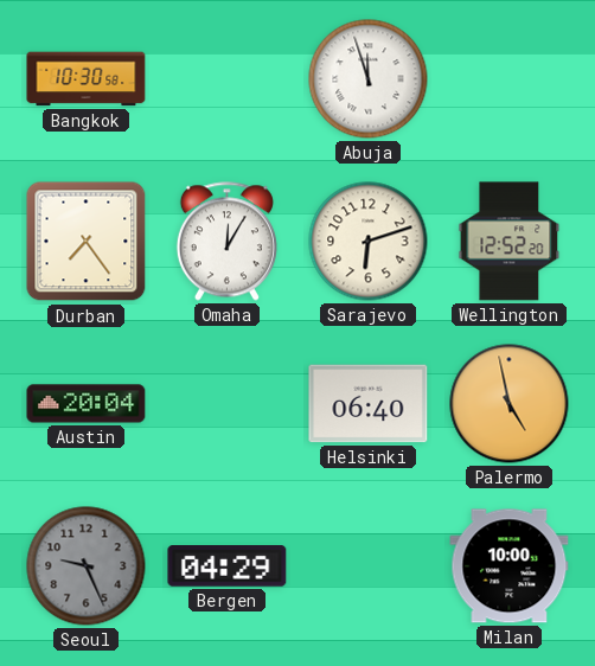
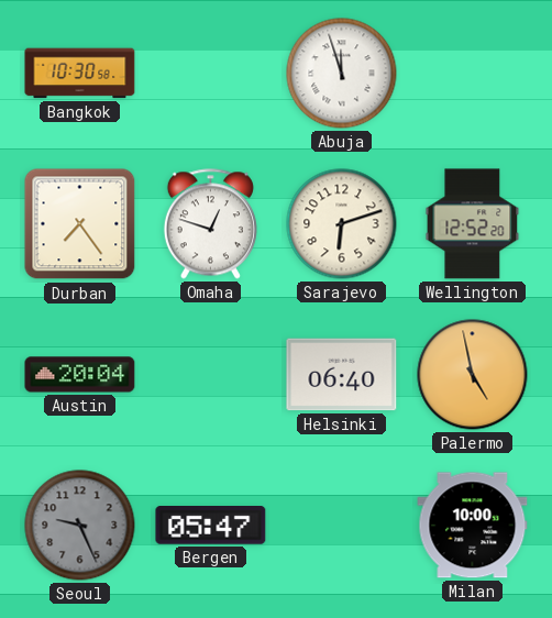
Omaha: 12:05 -> 12:48
Bergen: 04:29 -> 05:47
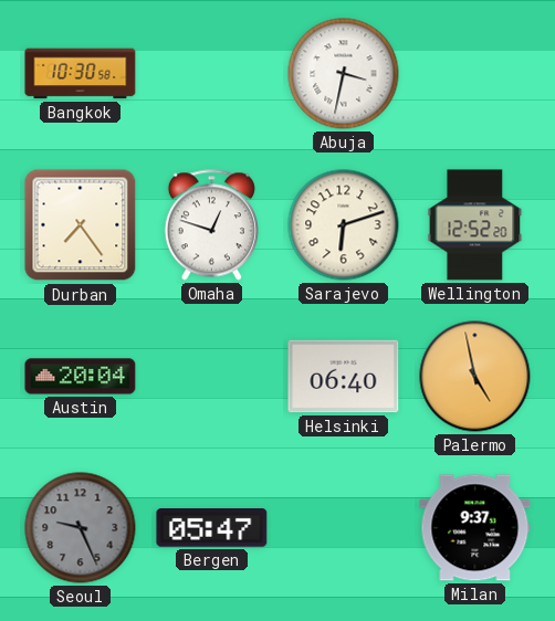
Abuja: 11:57 -> 3:32
Milan: 10:00 -> 9:37
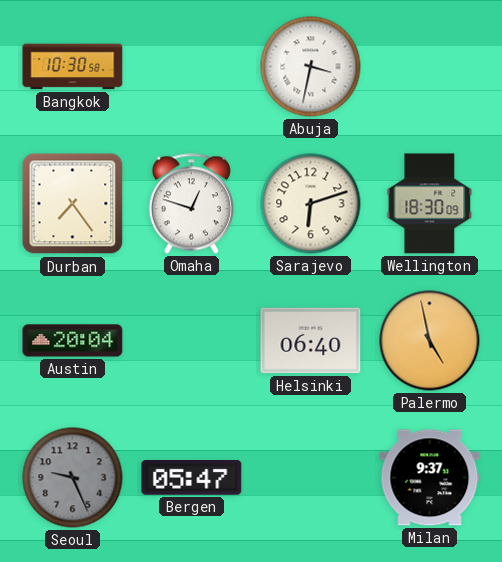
Wellington: 12:52 -> 18:30
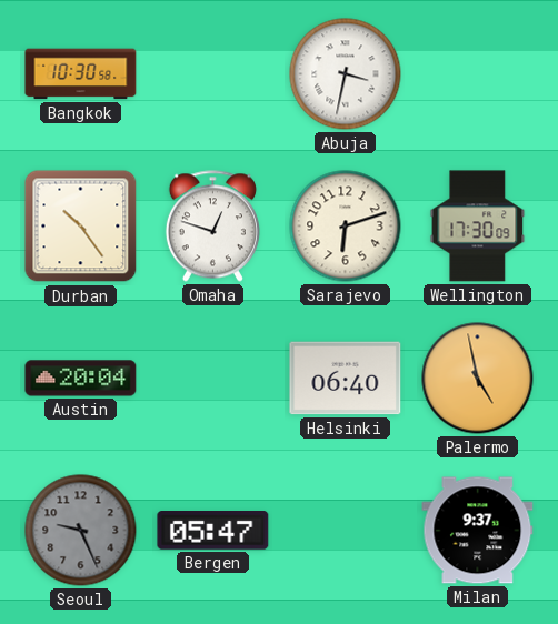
Durban: 7:24 -> 10:24
Wellington: 18:30 -> 17:30
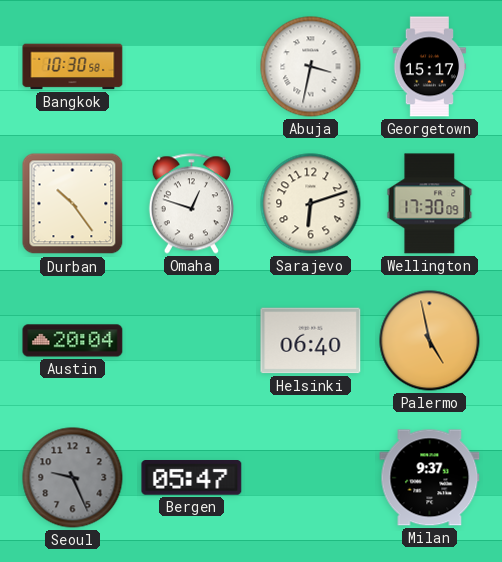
Georgetown: none -> 15:17
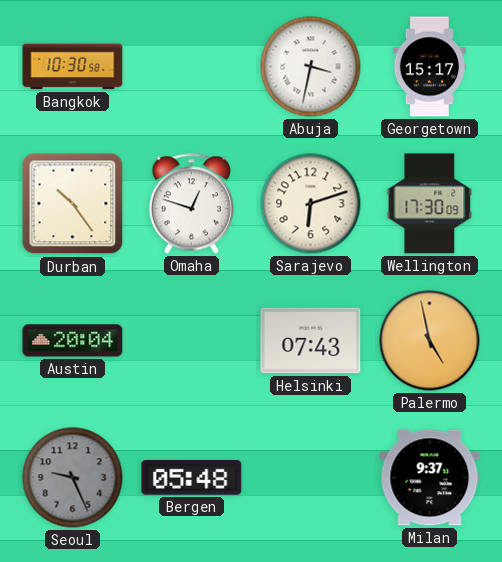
Helsinki: 06:40 -> 07:43
Bergen: 05:47 -> 05:48
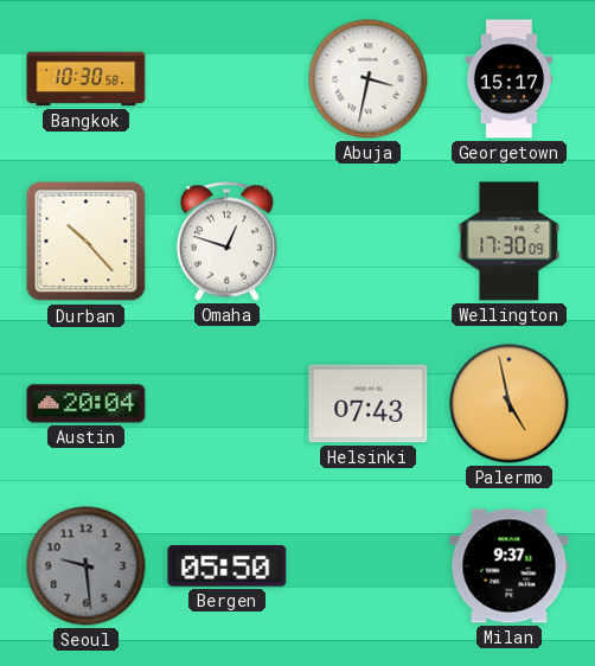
Durban: 10:24 -> 10:23
Sarajevo: 6:12 -> none
Seoul: 9:26 -> 9:29
Bergen: 05:48 -> 05:50
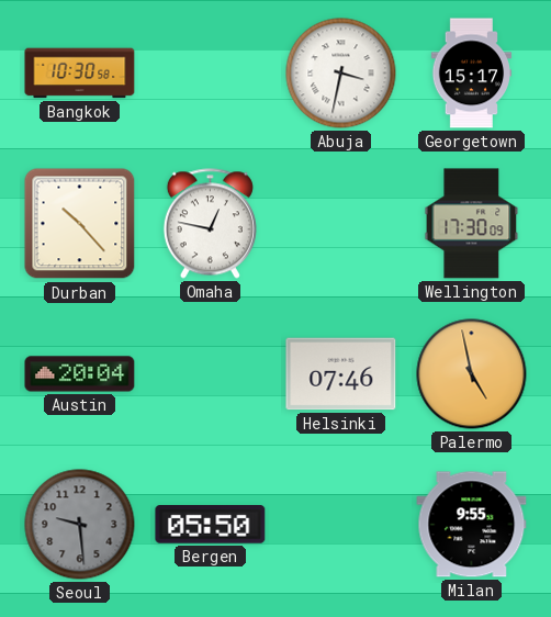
Omaha: 12:48 -> 12:47
Helsinki: 07:43 -> 07:46
Milan: 9:37 -> 9:55
